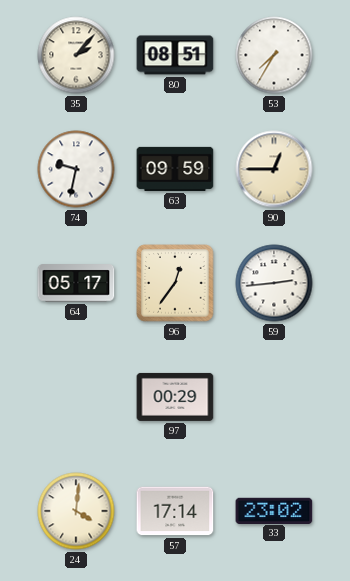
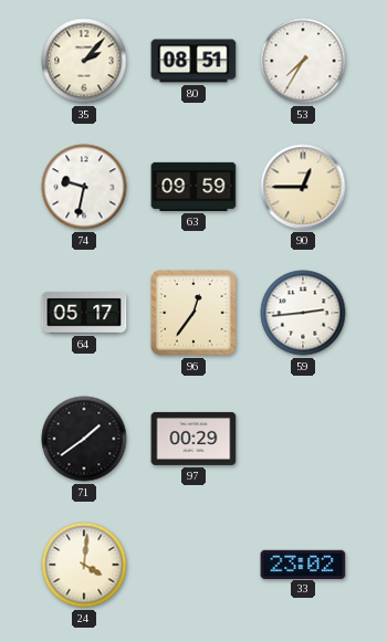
71: none -> 1:39
57: 17:14 -> none
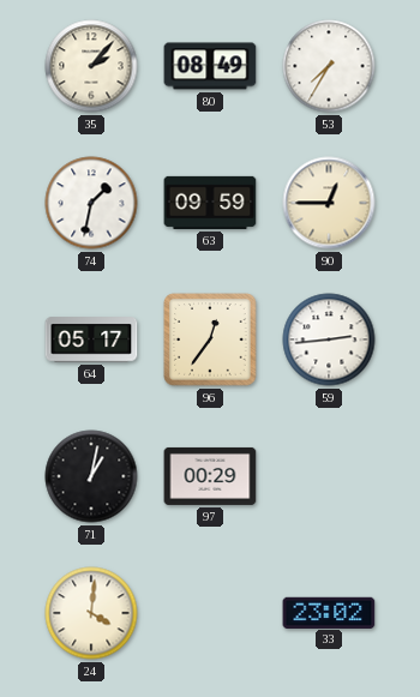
80: 08:51 -> 08:49
74: 9:32 -> 1:32
71: 1:39 -> 1:02
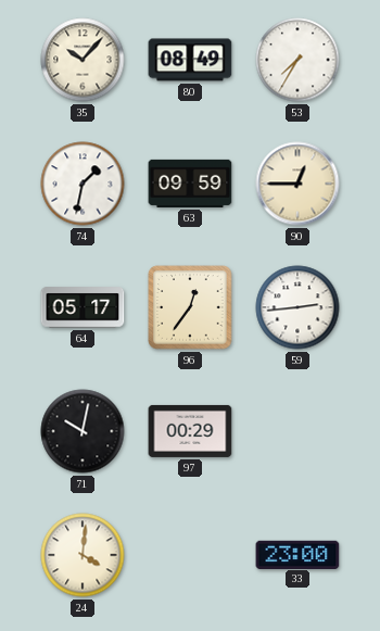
35: 2:07 -> 10:07
71: 1:02 -> 10:02
33: 23:02 -> 23:00
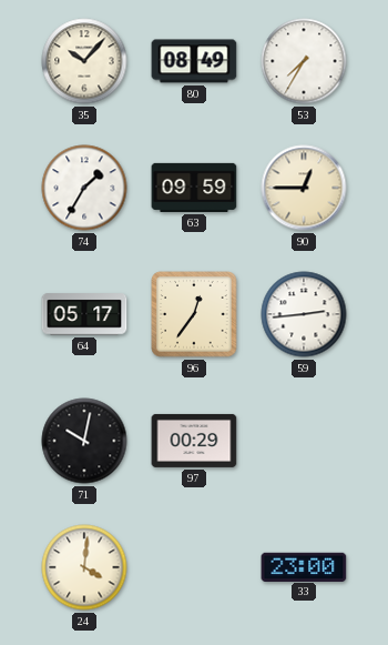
74: 1:32 -> 1:35
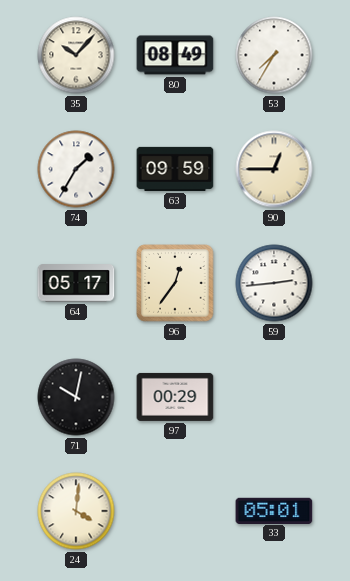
33: 23:00 -> 05:01
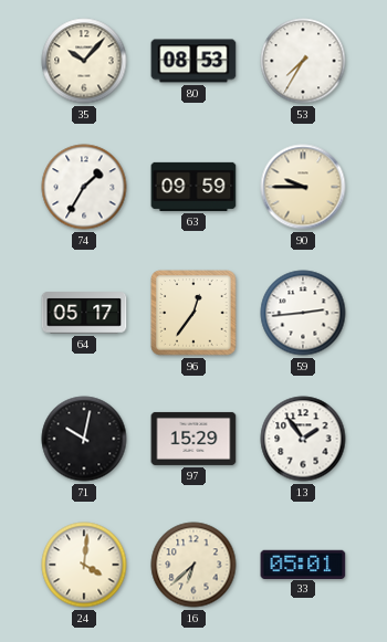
80: 08:49 -> 08:53
90: 12:45 -> 9:45
97: 00:29 -> 15:29
13: none -> 1:54
16: none -> 6:38
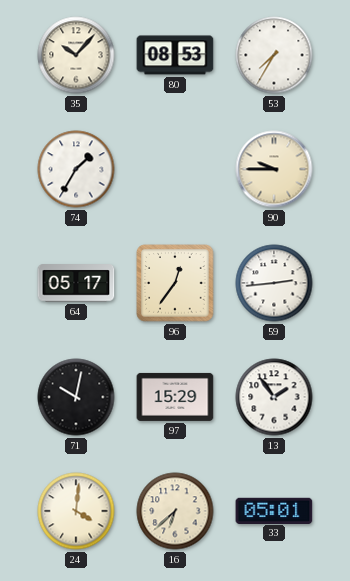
63: 09:59 -> none
